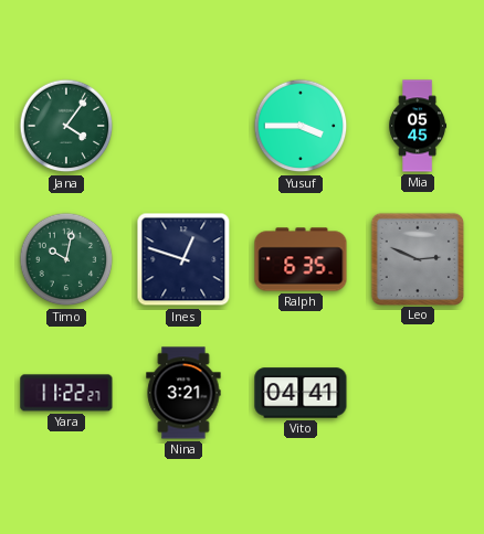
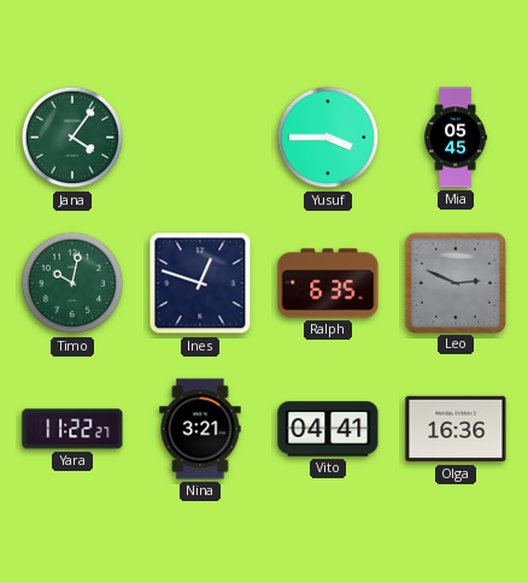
Olga: none -> 16:36
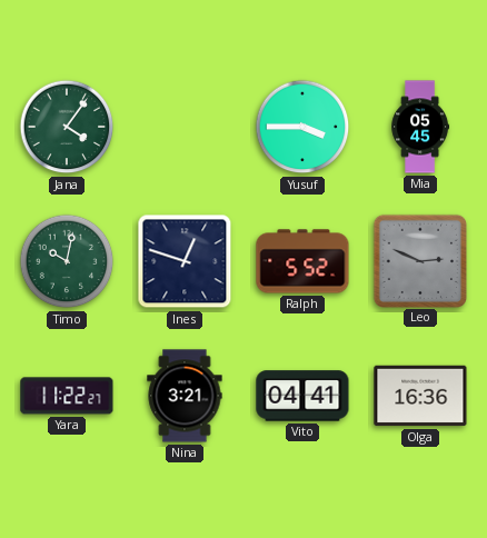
Ralph: 6:35 -> 5:52
